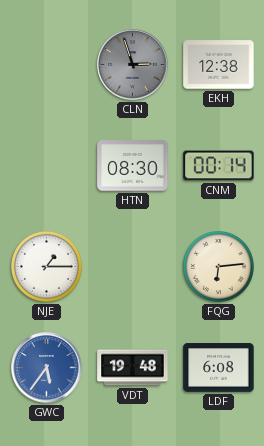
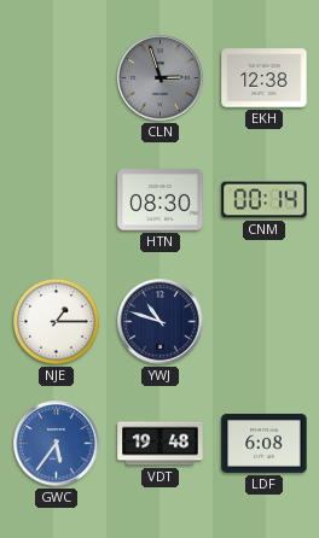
YWJ: none -> 10:48
FQG: 6:14 -> none
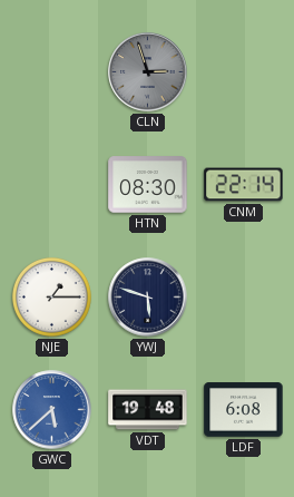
EKH: 12:38 -> none
CNM: 00:14 -> 22:14
YWJ: 10:48 -> 5:48
GWC: 5:36 -> 5:38
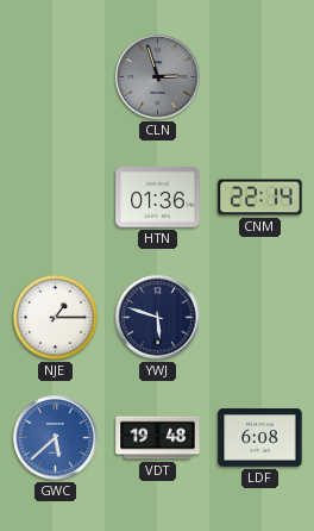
HTN: 08:30 -> 01:36
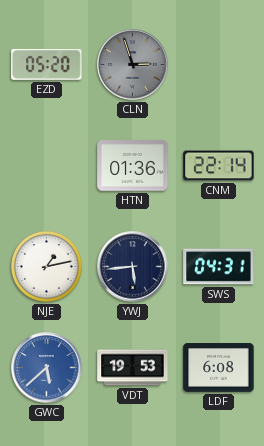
EZD: none -> 05:20
NJE: 1:15 -> 1:13
YWJ: 5:48 -> 5:44
SWS: none -> 04:31
VDT: 19:48 -> 19:53
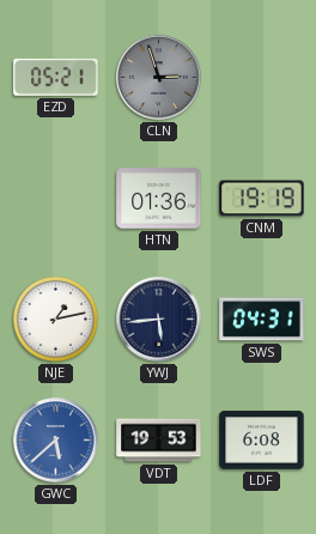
EZD: 05:20 -> 05:21
CNM: 22:14 -> 19:19
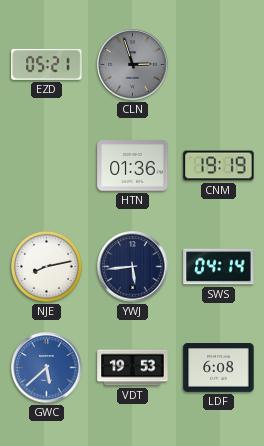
NJE: 1:13 -> 8:13
SWS: 04:31 -> 04:14
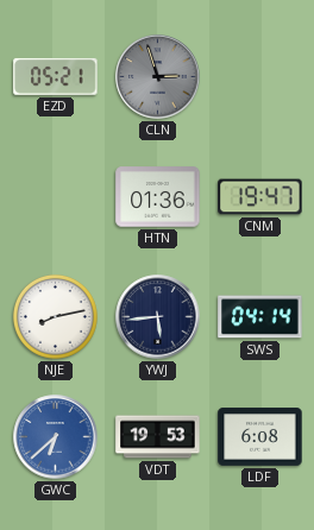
CNM: 19:19 -> 19:47
GWC: 5:38 -> 6:38
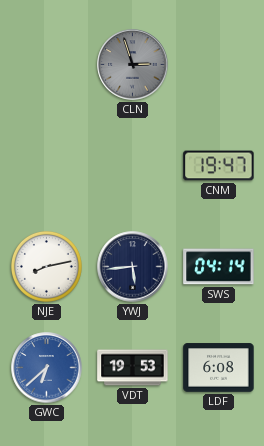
EZD: 05:21 -> none
HTN: 01:36 -> none
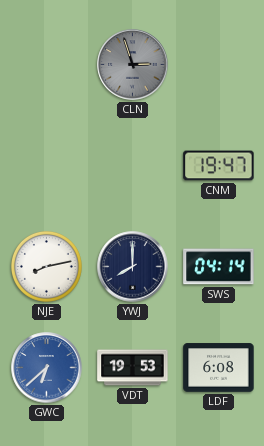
YWJ: 5:44 -> 8:00
